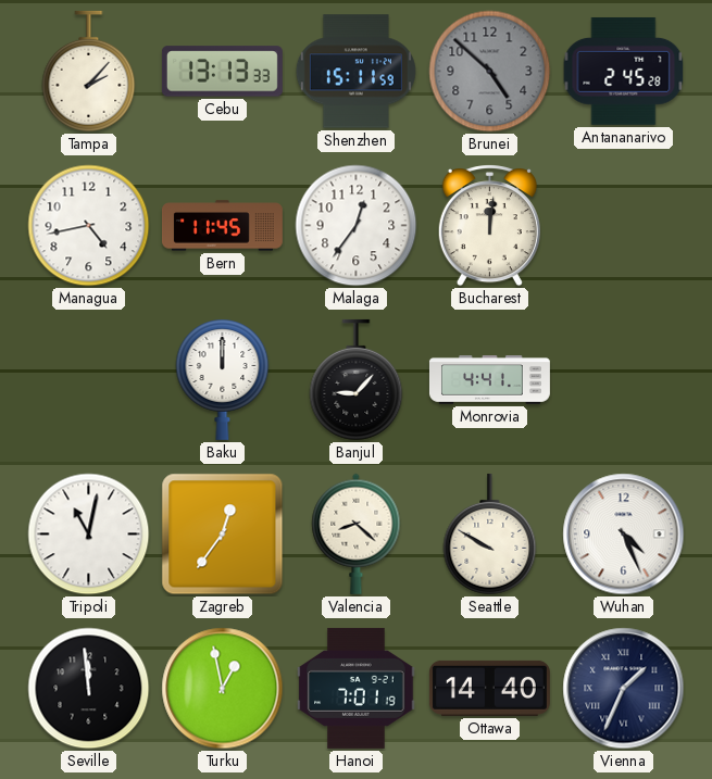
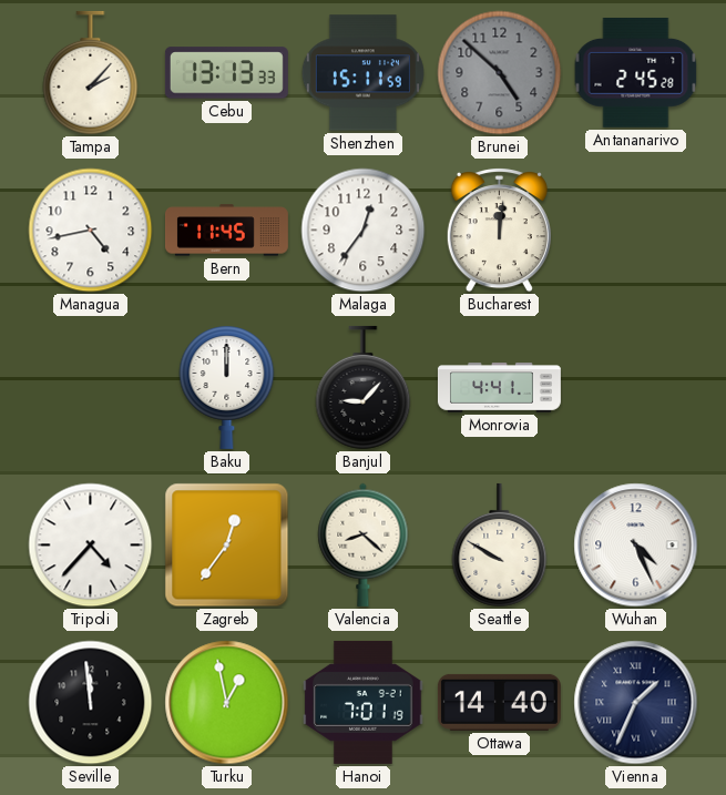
Tripoli: 11:02 -> 4:37
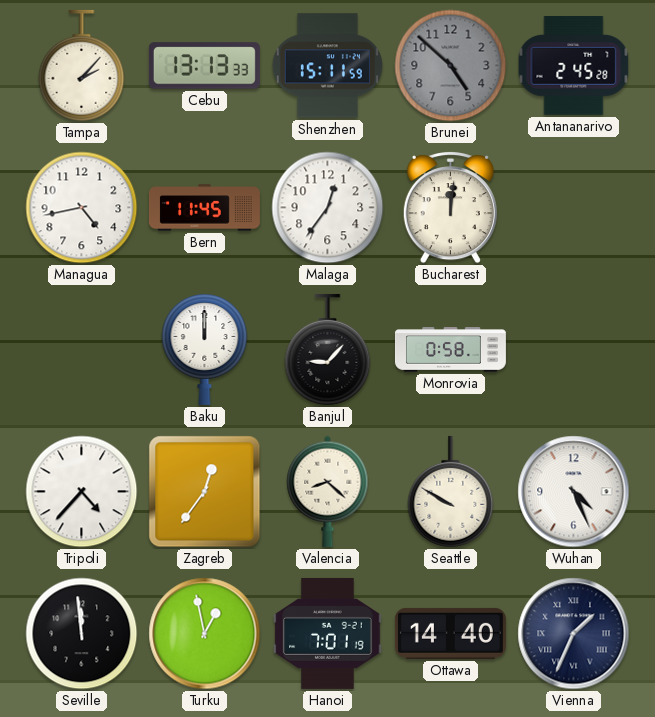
Monrovia: 4:41 -> 0:58
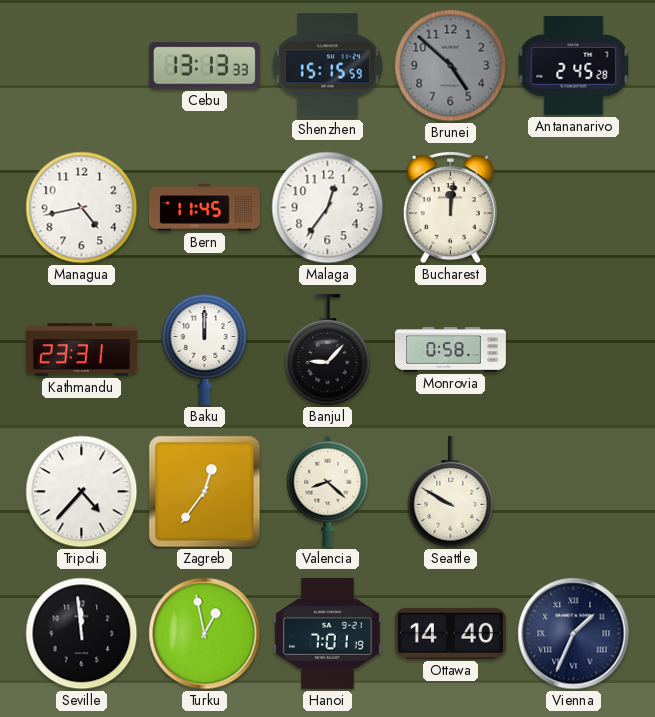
Tampa: 2:07 -> none
Shenzhen: 15:11 -> 15:15
Kathmandu: none -> 23:31
Wuhan: 4:26 -> none
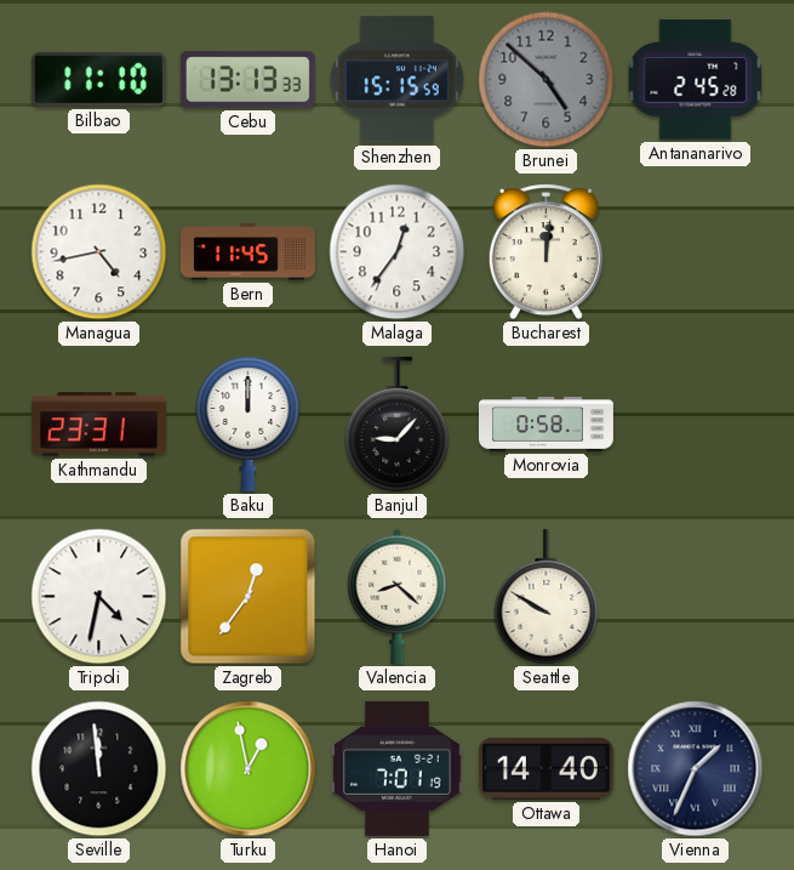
Bilbao: none -> 11:10
Tripoli: 4:37 -> 4:32
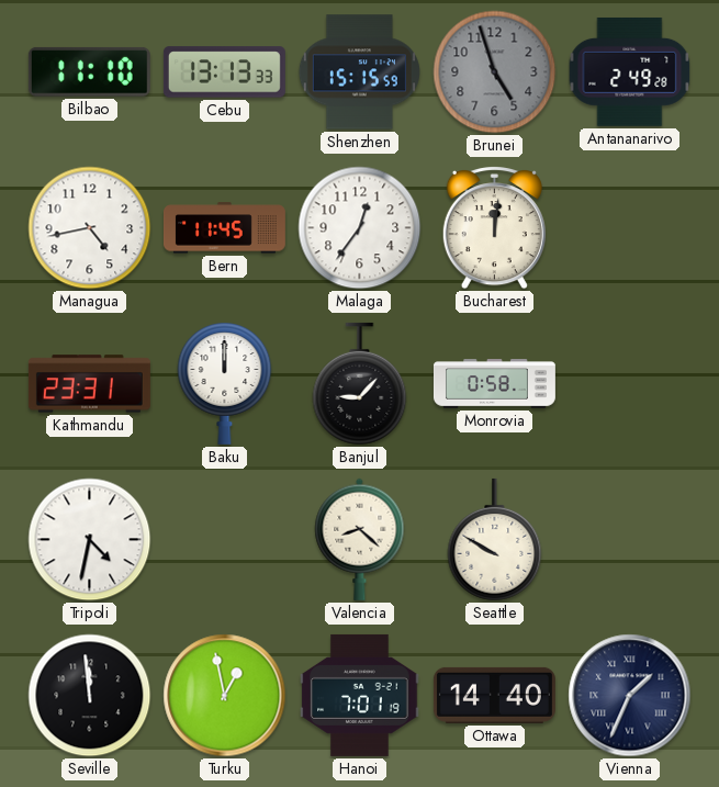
Brunei: 4:52 -> 4:57
Antananarivo: 2:45 -> 2:49
Zagreb: 12:36 -> none
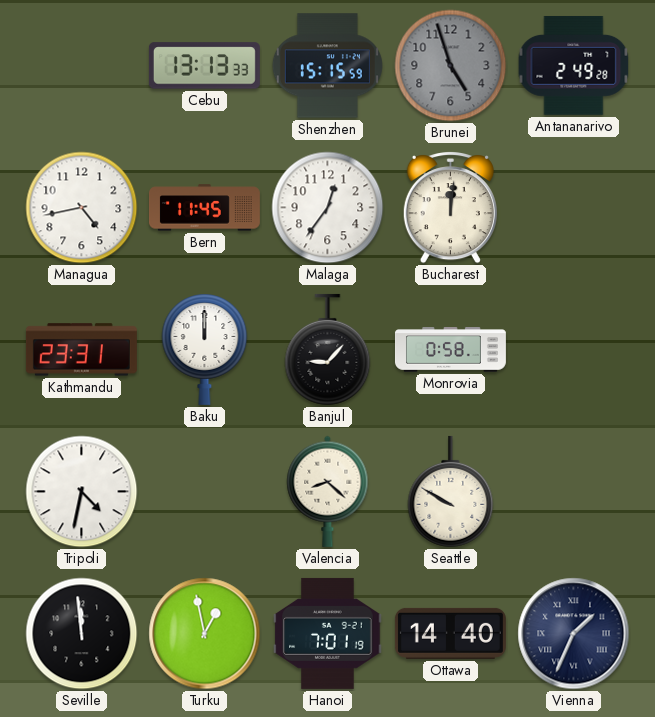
Bilbao: 11:10 -> none
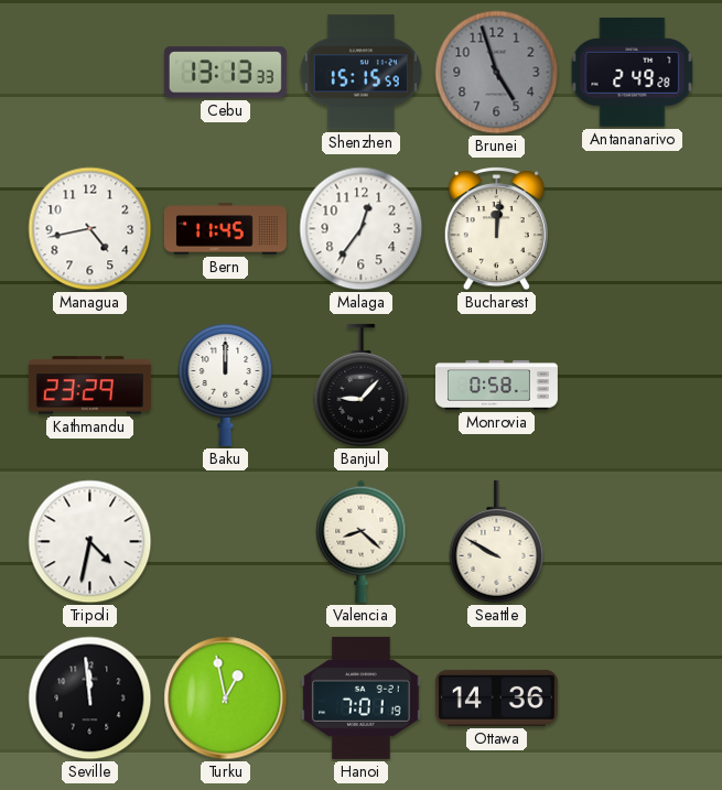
Kathmandu: 23:31 -> 23:29
Ottawa: 14:40 -> 14:36
Vienna: 1:34 -> none
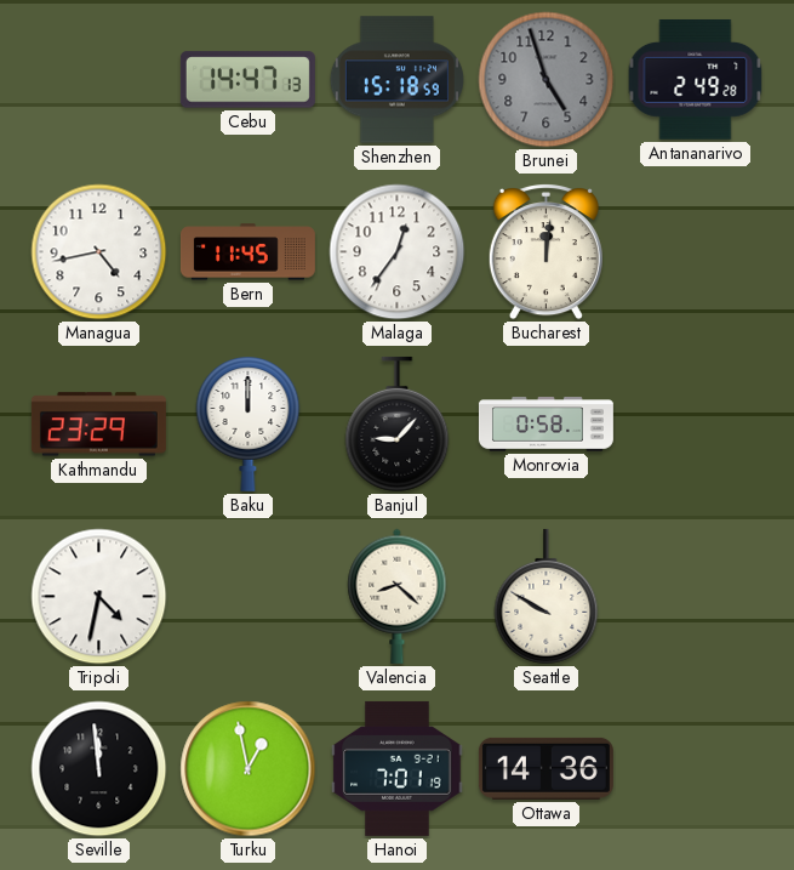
Cebu: 13:13 -> 14:47
Shenzhen: 15:15 -> 15:18
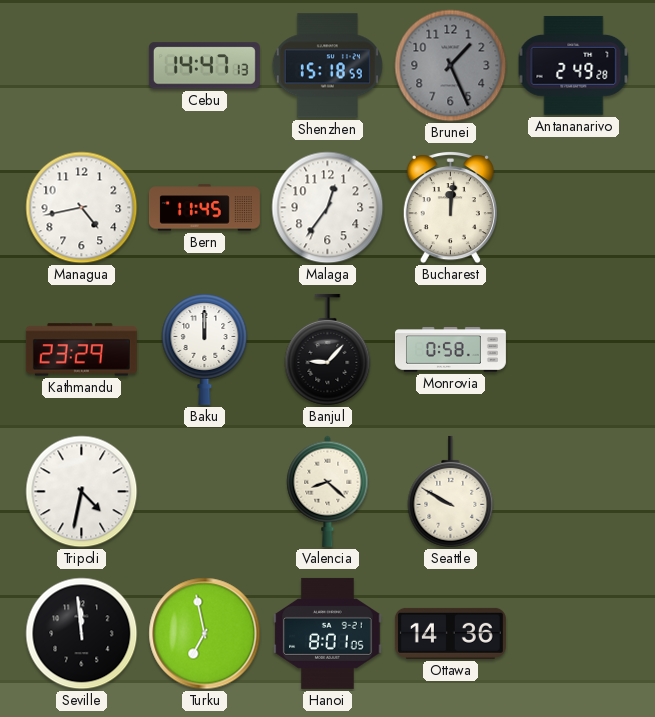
Brunei: 4:57 -> 1:26
Turku: 12:58 -> 6:58
Hanoi: 7:01 -> 8:01
